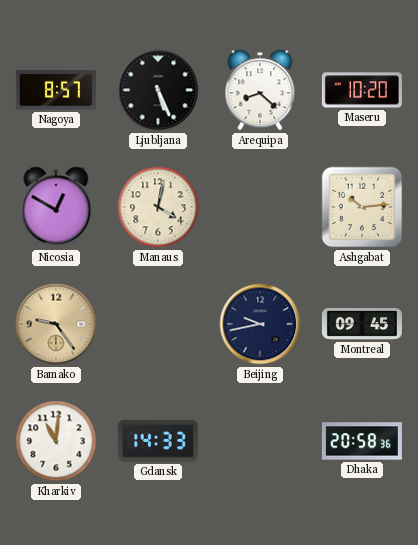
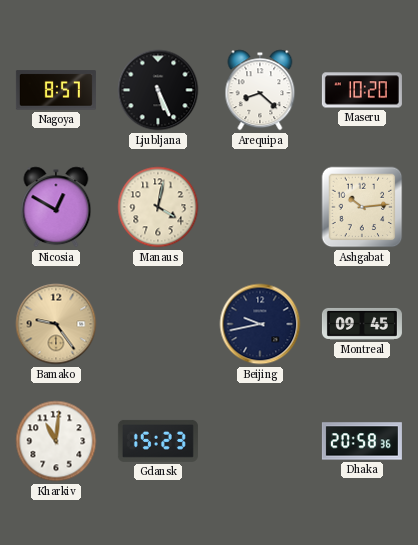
Gdansk: 14:33 -> 15:23
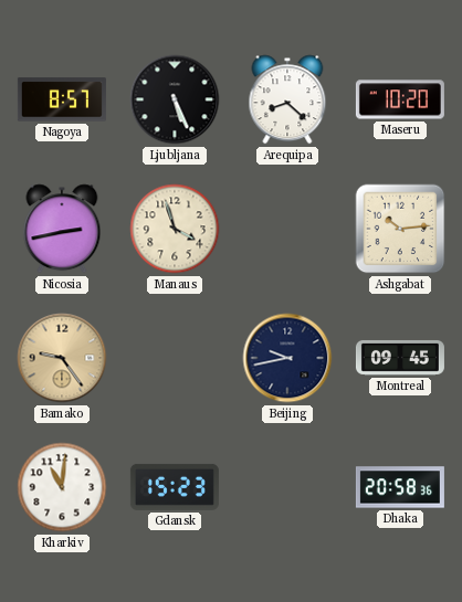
Nicosia: 12:50 -> 2:43
Manaus: 4:02 -> 3:57
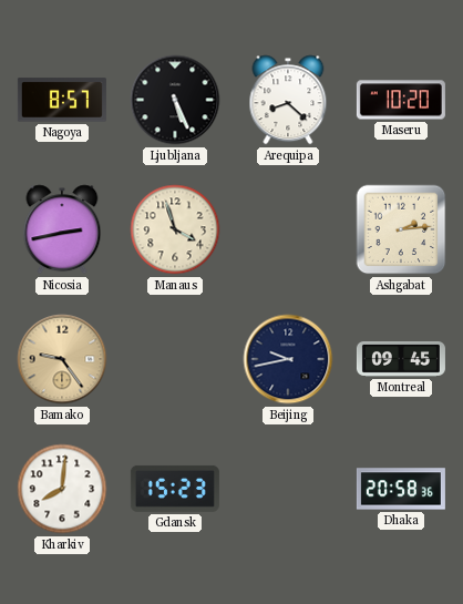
Ashgabat: 10:14 -> 2:14
Kharkiv: 11:01 -> 8:01
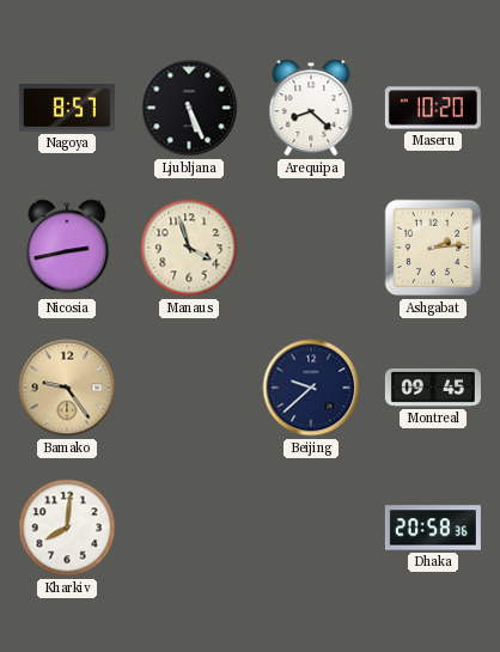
Beijing: 9:43 -> 9:38
Gdansk: 15:23 -> none
